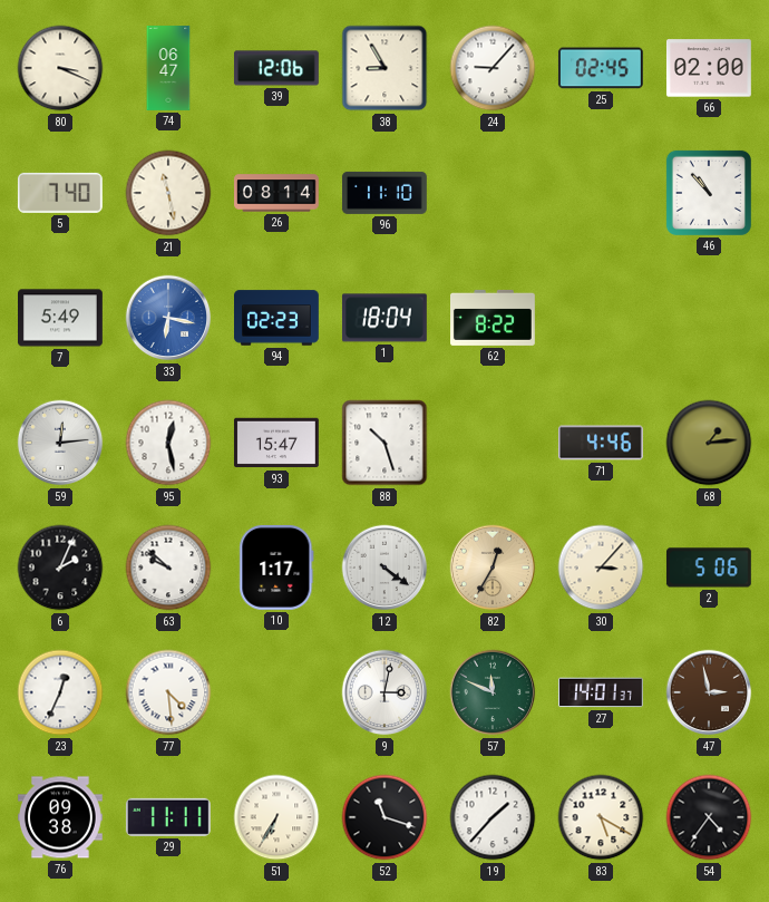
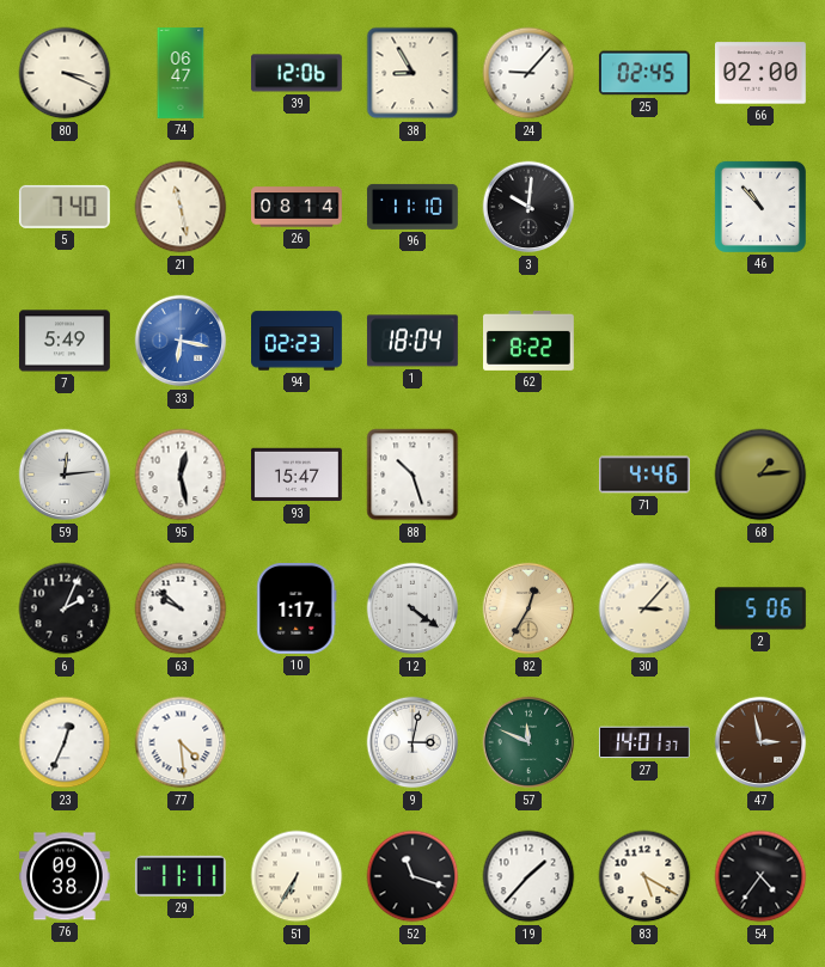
3: none -> 10:01
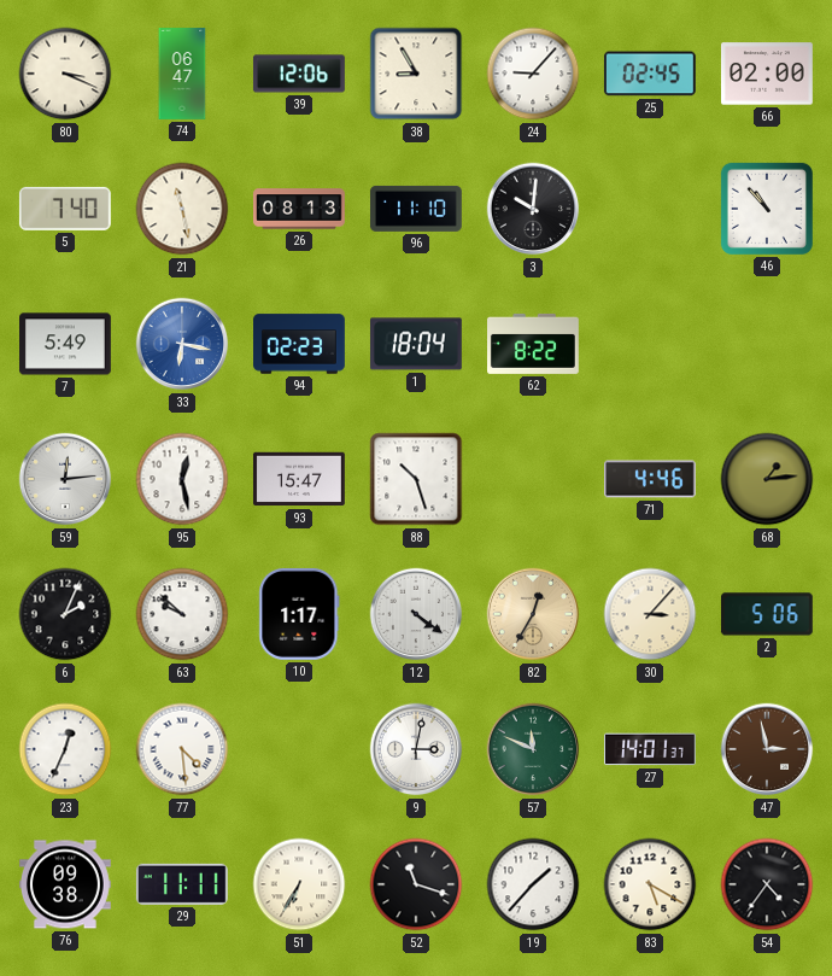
26: 08:14 -> 08:13
